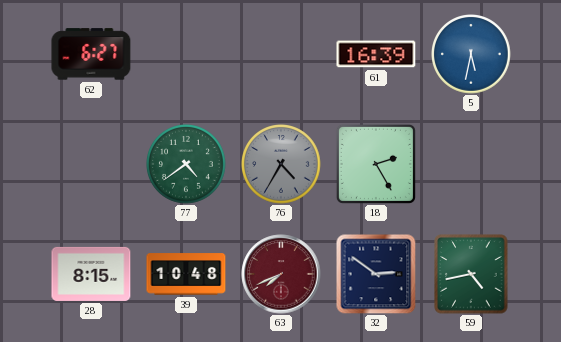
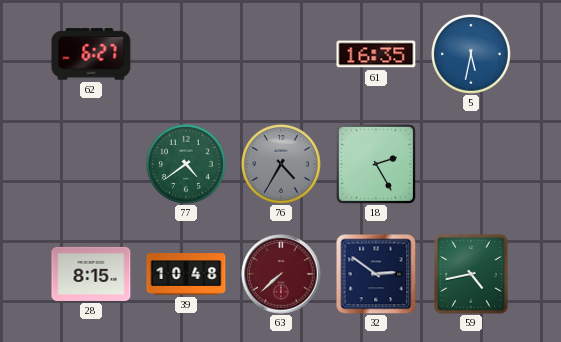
61: 16:39 -> 16:35
63: 7:41 -> 7:38
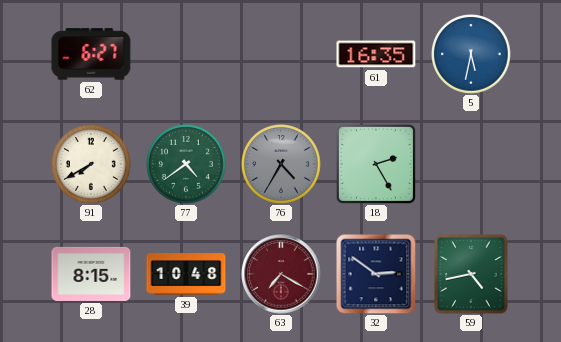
91: none -> 7:40
63: 7:38 -> 7:20
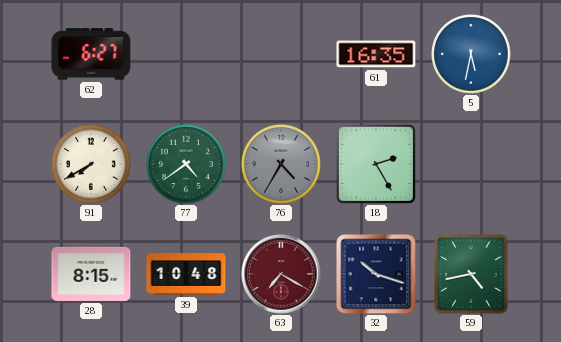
32: 2:51 -> 10:18
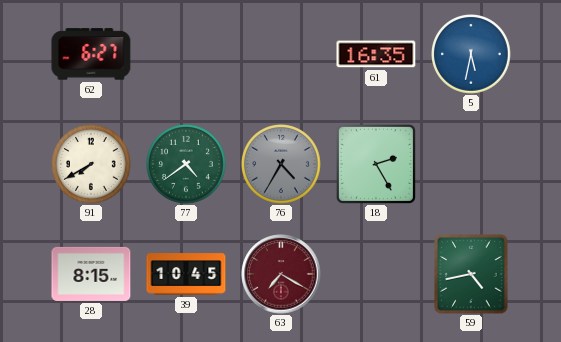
39: 10:48 -> 10:45
32: 10:18 -> none
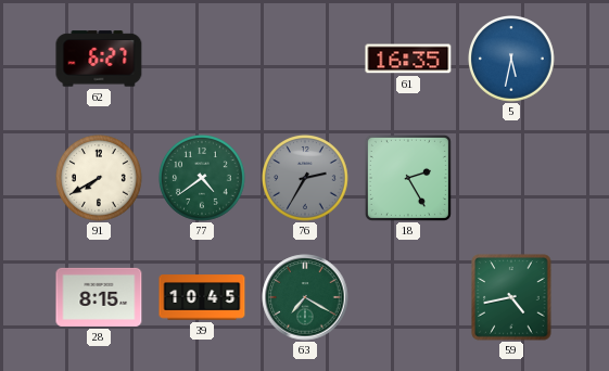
76: 4:35 -> 2:35
63 dial: burgundy -> green
